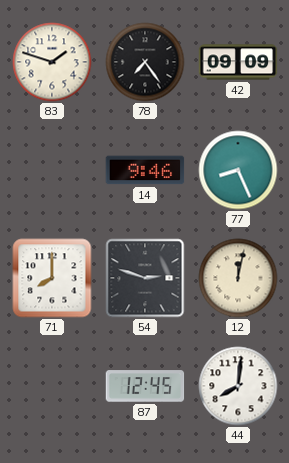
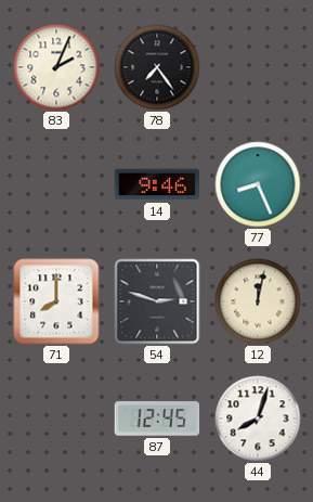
83: 1:48 -> 2:04
42: 09:09 -> none
44: 8:01 -> 8:03
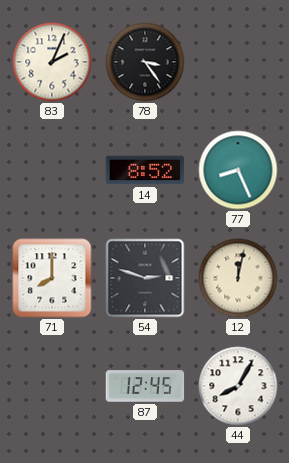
78: 7:24 -> 3:24
14: 9:46 -> 8:52
44: 8:03 -> 8:05
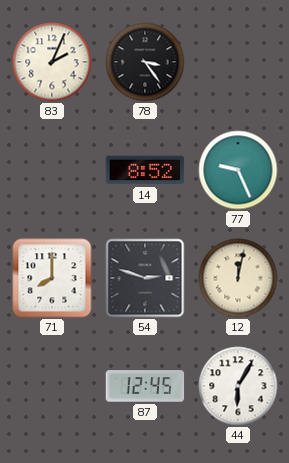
77: 8:26 -> 9:26
44: 8:05 -> 6:05
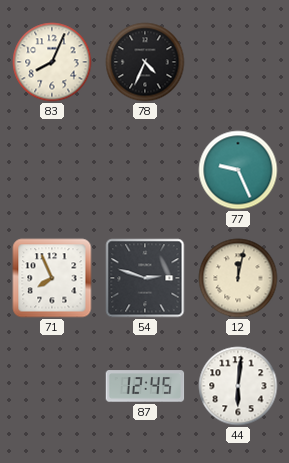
83: 2:04 -> 8:04
78: 3:24 -> 4:34
14: 8:52 -> none
71: 8:00 -> 7:56
44: 6:05 -> 6:01
